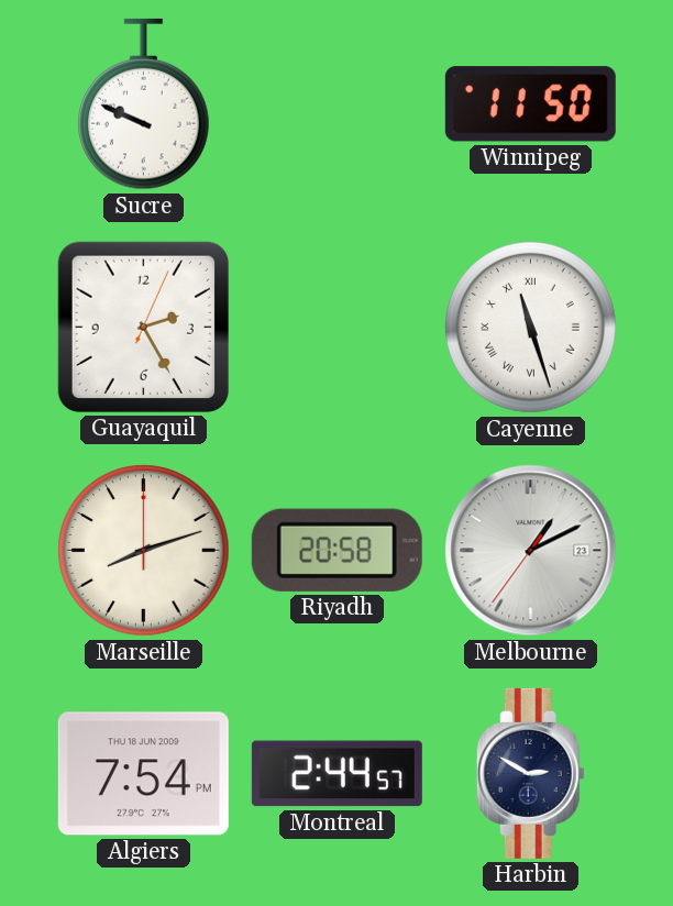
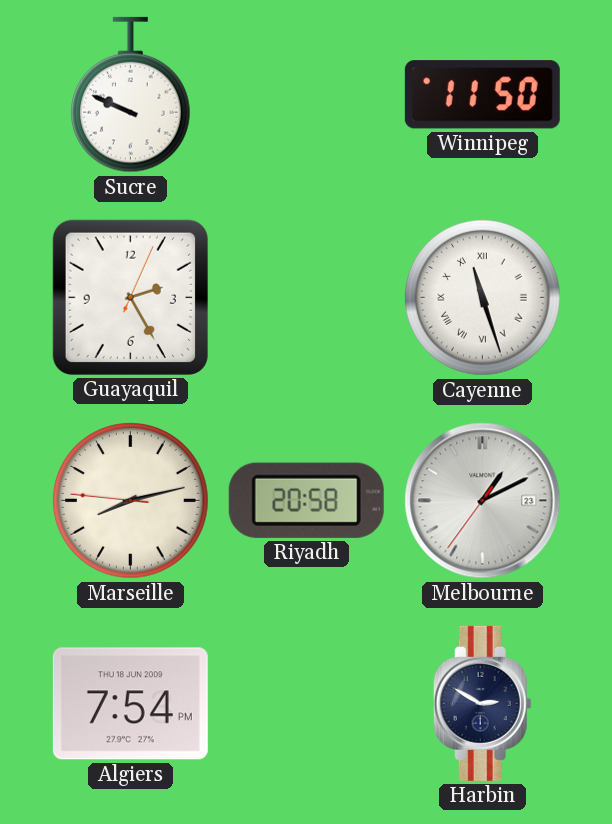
Marseille: 8:12:00 -> 8:12:46
Montreal: 2:44 -> none
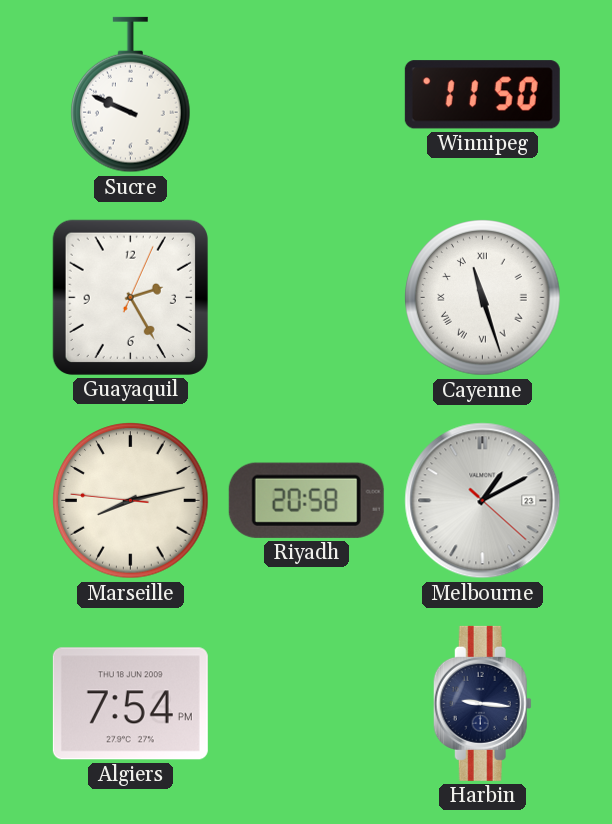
Melbourne: 1:10:36 -> 1:10:22
Harbin: 2:50 -> 9:16
